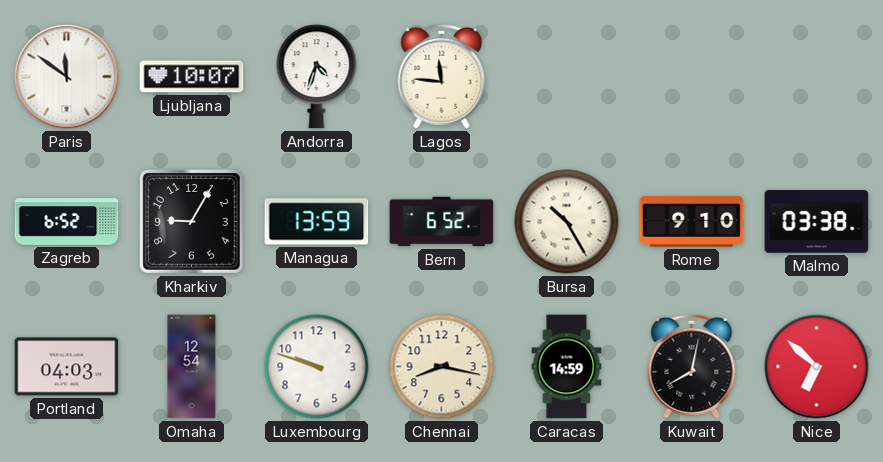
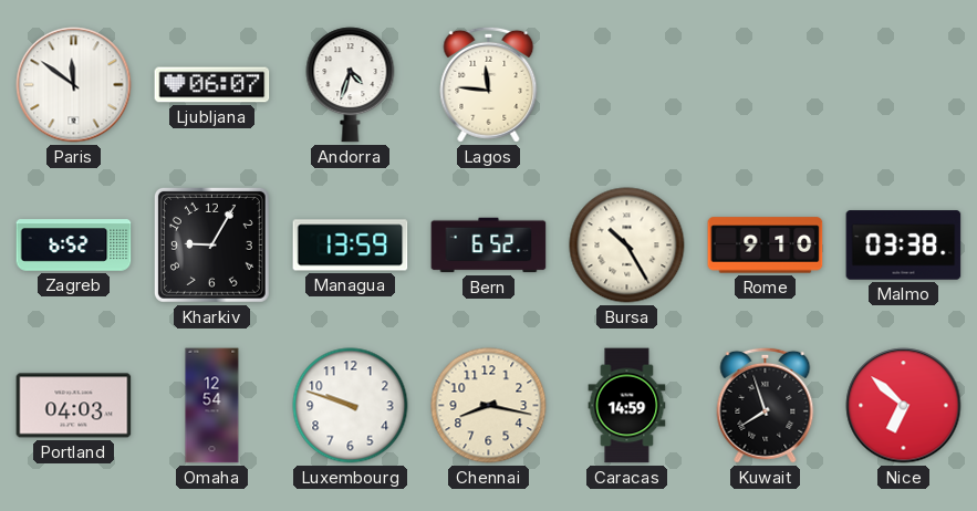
Ljubljana: 10:07 -> 06:07
Kuwait: 8:02 -> 7:57
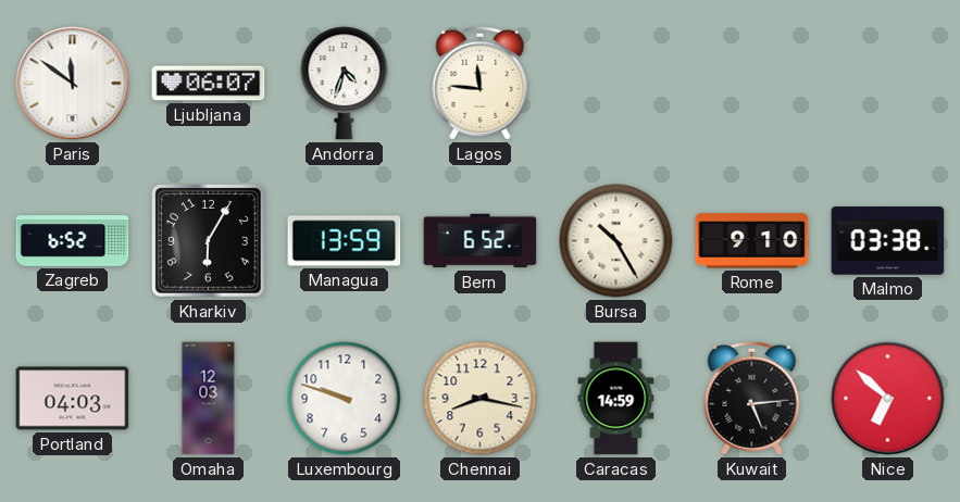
Kharkiv: 9:05 -> 6:05
Omaha: 12:54 -> 12:03
Kuwait: 7:57 -> 5:14
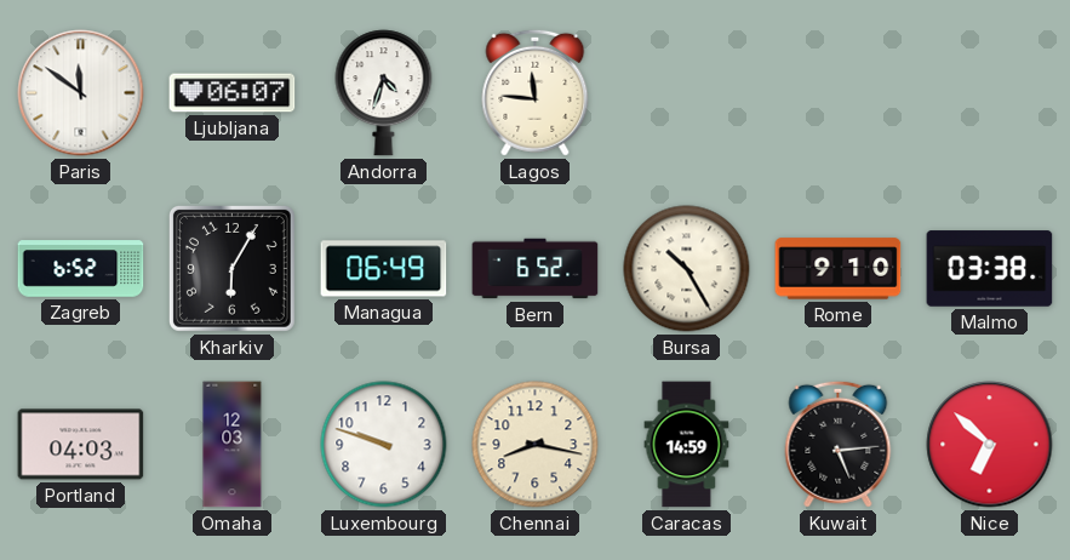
Managua: 13:59 -> 06:49
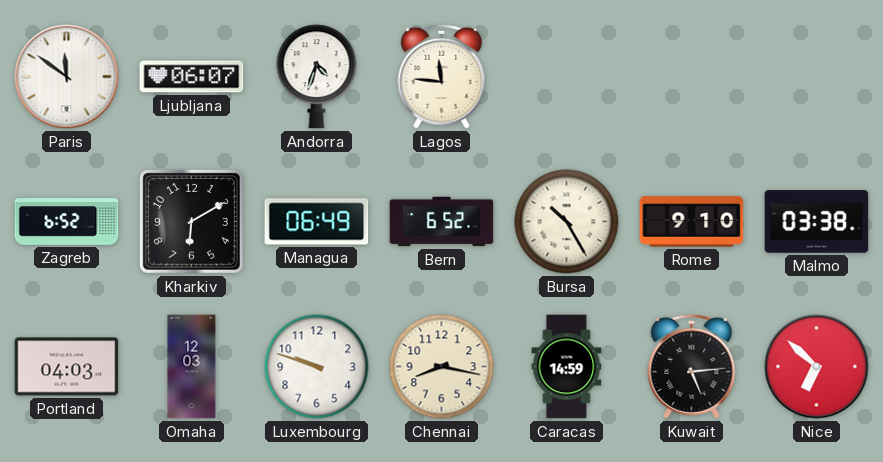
Kharkiv: 6:05 -> 6:10
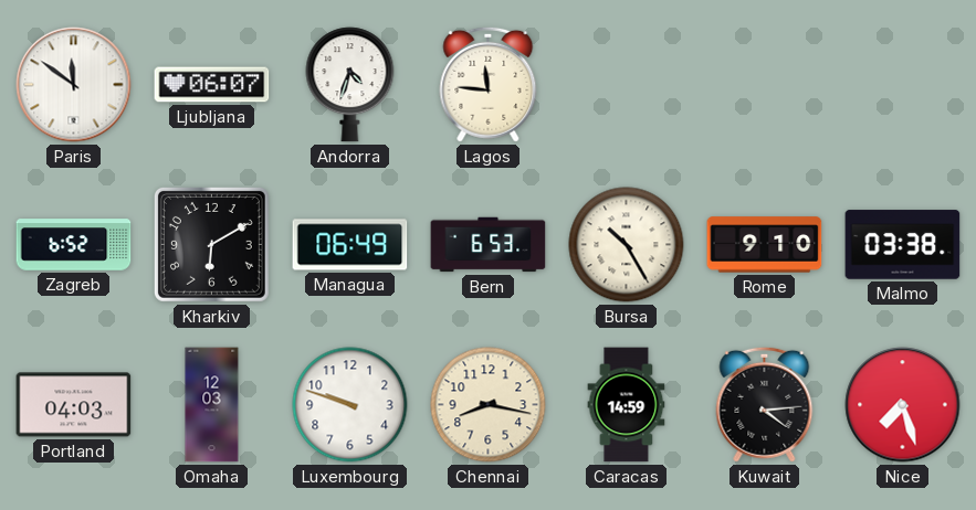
Bern: 6:52 -> 6:53
Kuwait: 5:14 -> 4:14
Nice: 6:52 -> 7:27
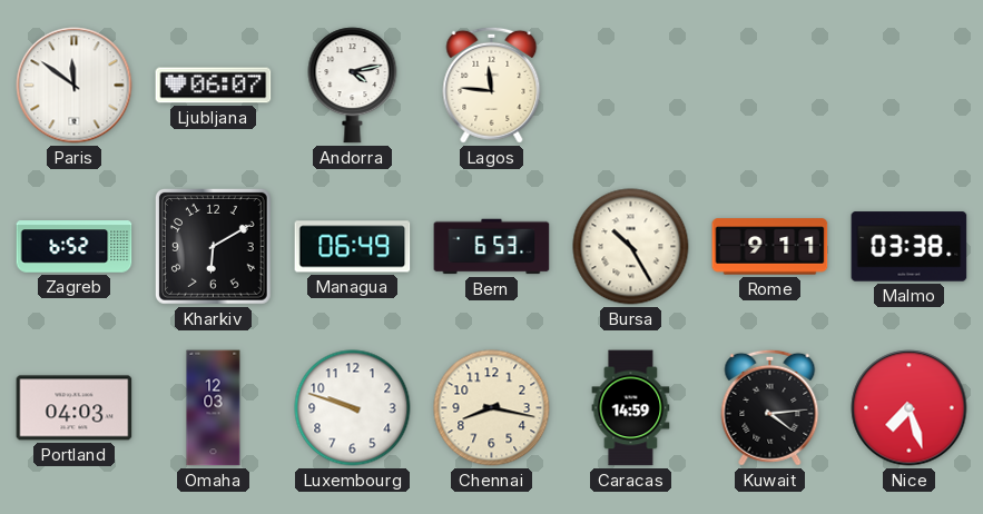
Andorra: 4:33 -> 4:13
Rome: 9:10 -> 9:11
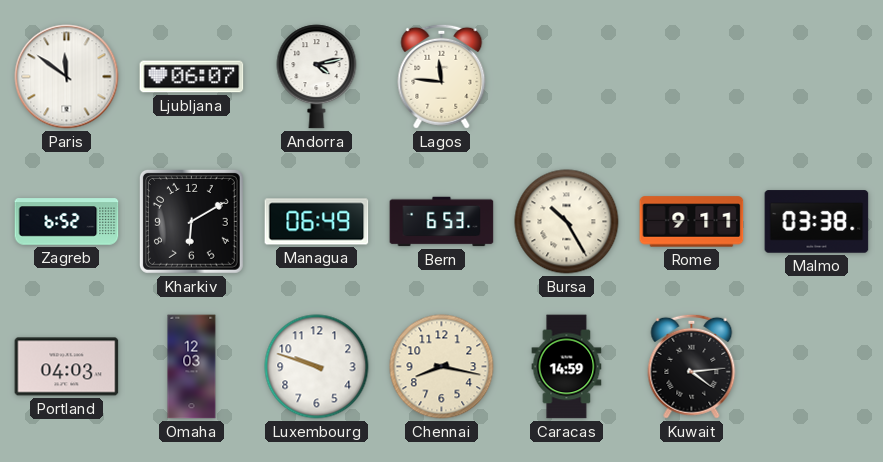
Nice: 7:27 -> none
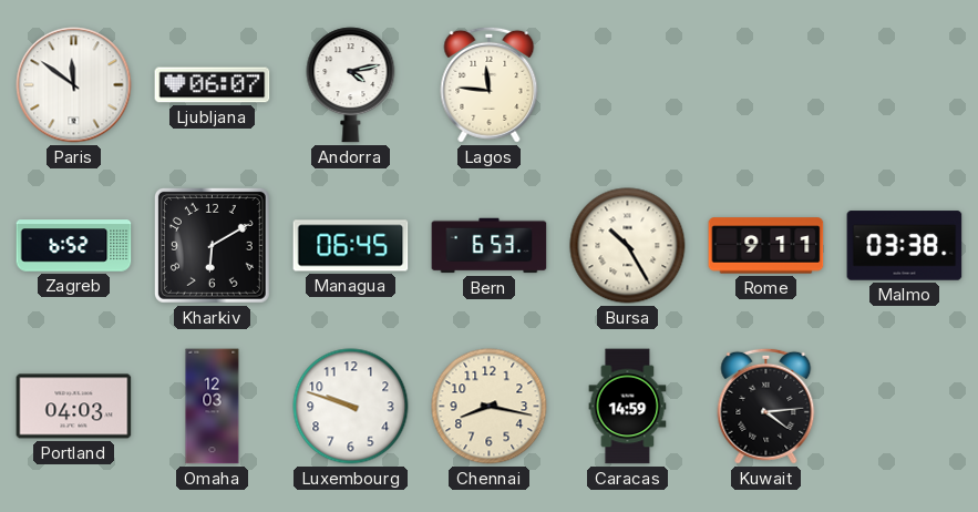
Managua: 06:49 -> 06:45
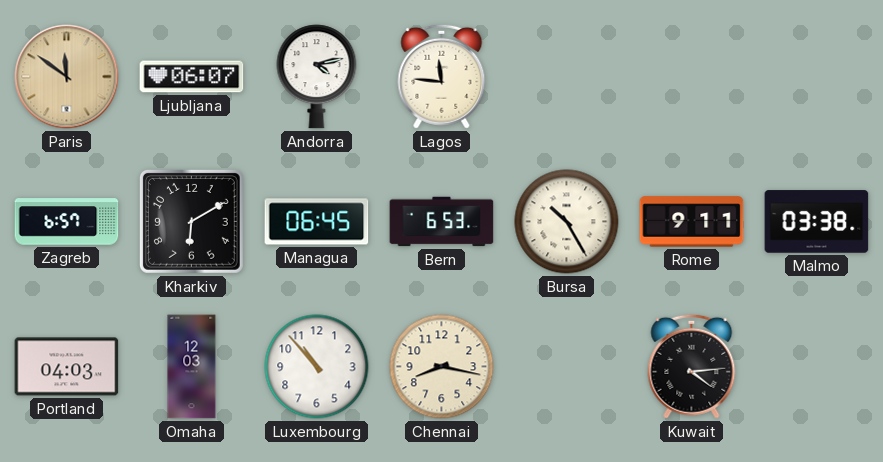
Paris dial: white -> champagne
Zagreb: 6:52 -> 6:57
Luxembourg: 9:48 -> 10:53
Caracas: 14:59 -> none
